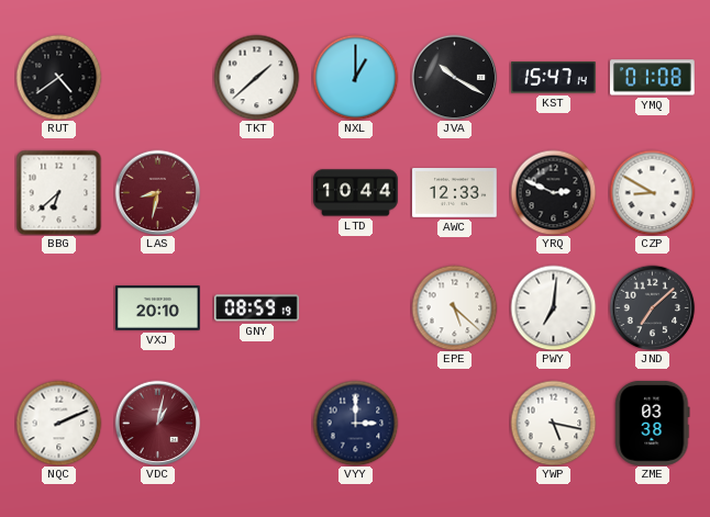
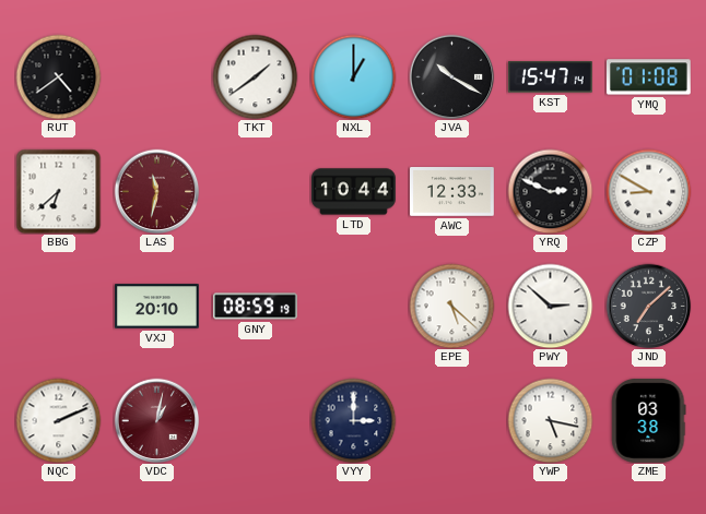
TKT: 1:38 -> 1:39
LAS: 8:32 -> 11:32
PWY: 7:01 -> 2:52
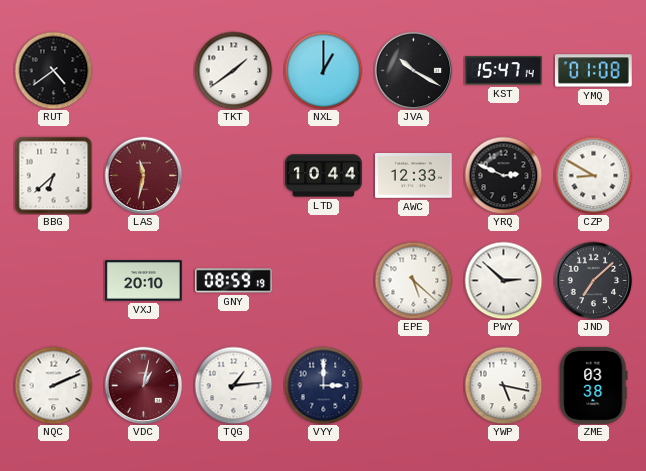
TQG: none -> 1:14
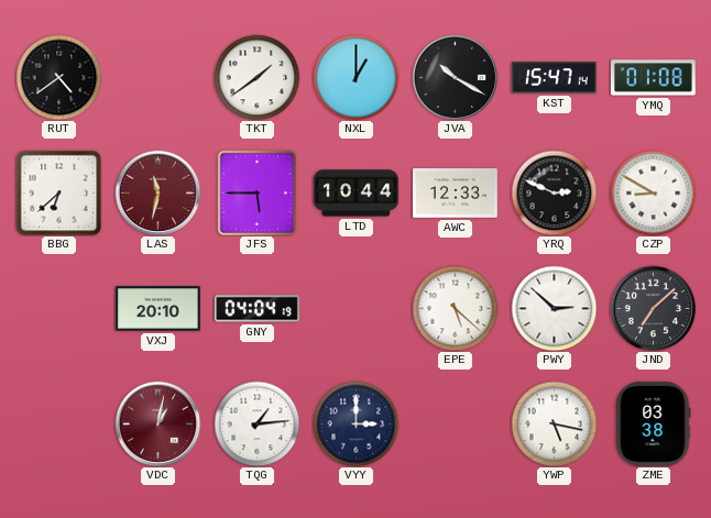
JFS: none -> 5:45
GNY: 08:59 -> 04:04
NQC: 2:11 -> none
